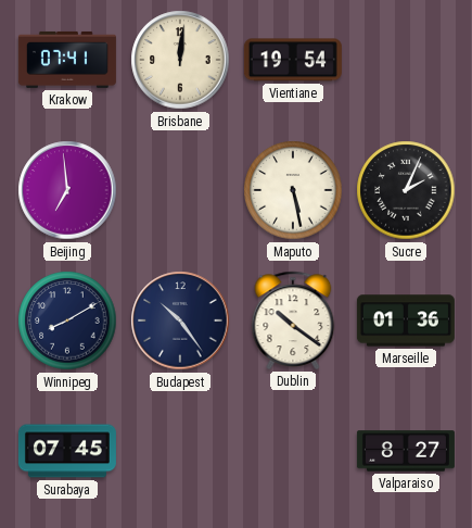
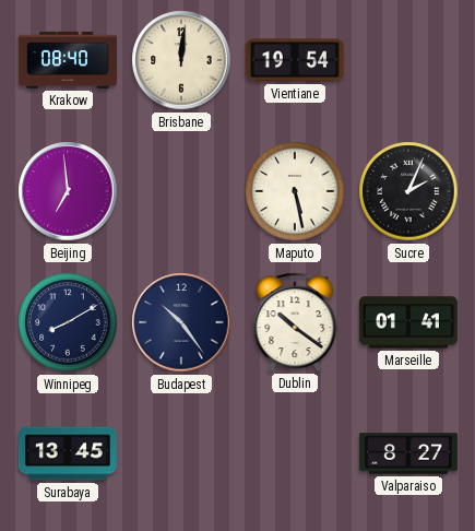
Krakow: 07:41 -> 08:40
Marseille: 01:36 -> 01:41
Surabaya: 07:45 -> 13:45
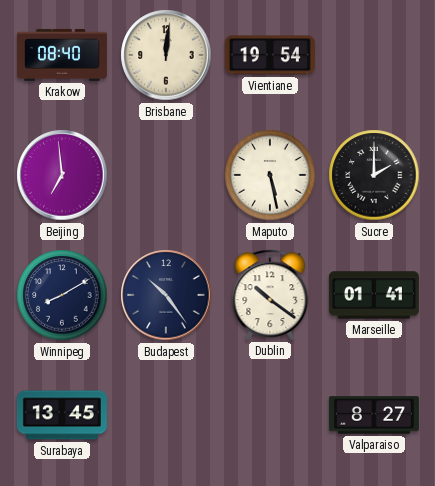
Sucre: 2:04 -> 2:00
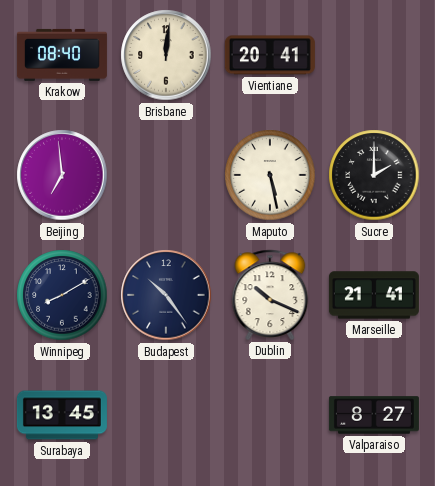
Vientiane: 19:54 -> 20:41
Dublin: 10:21 -> 10:19
Marseille: 01:41 -> 21:41
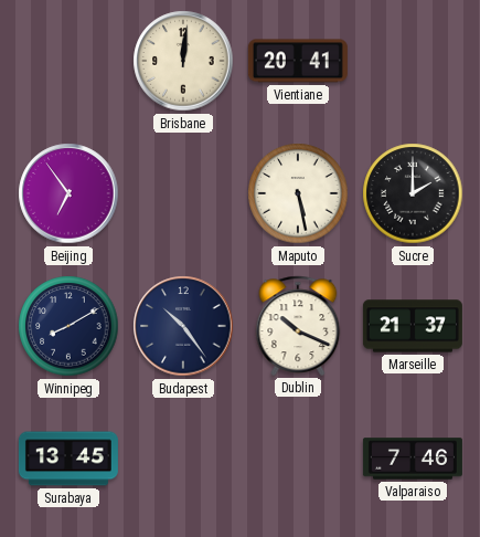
Krakow: 08:40 -> none
Beijing: 6:59 -> 6:54
Marseille: 21:41 -> 21:37
Valparaiso: 8:27 -> 7:46
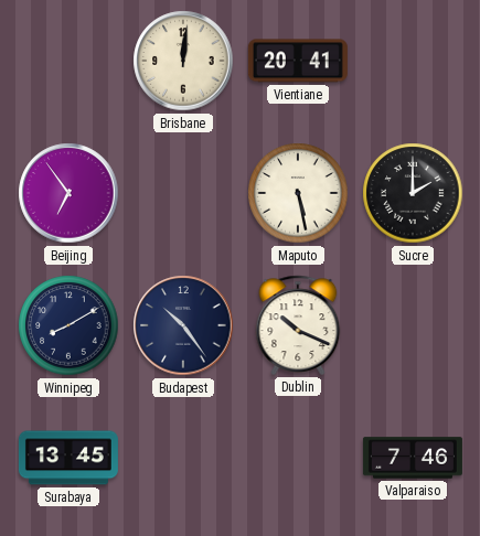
Marseille: 21:37 -> none
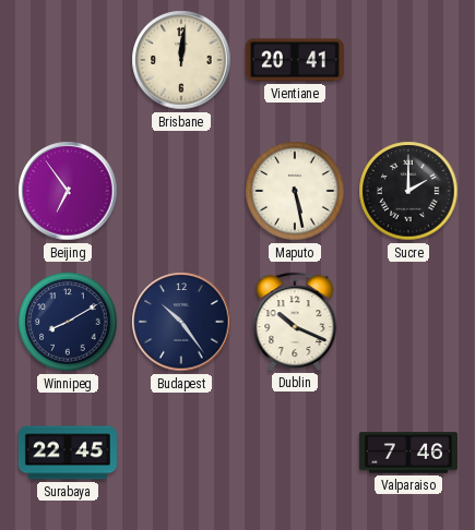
Surabaya: 13:45 -> 22:45
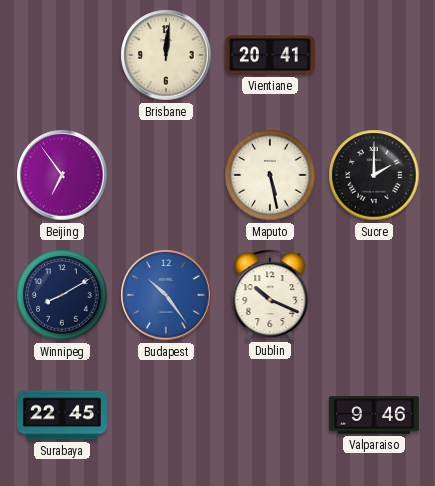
Budapest dial: navy -> blue
Valparaiso: 7:46 -> 9:46
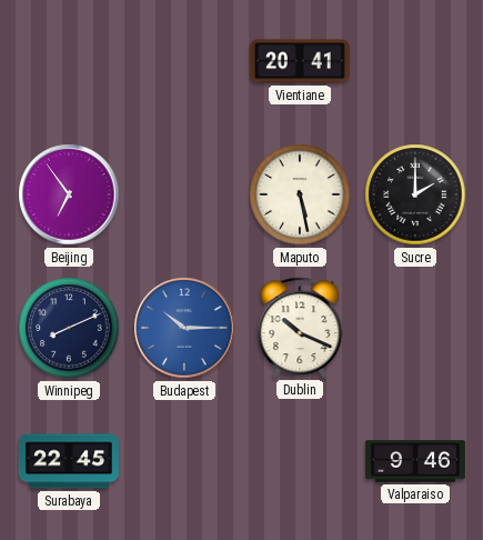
Brisbane: 12:01 -> none
Winnipeg: 8:10 -> 8:11
Budapest: 10:24 -> 10:15
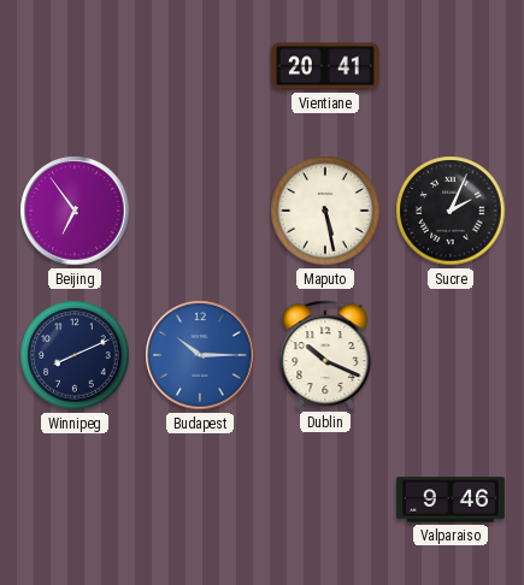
Sucre: 2:00 -> 2:04
Surabaya: 22:45 -> none
